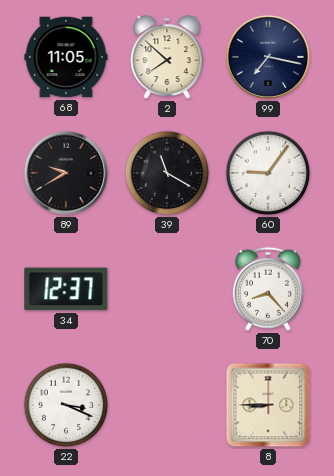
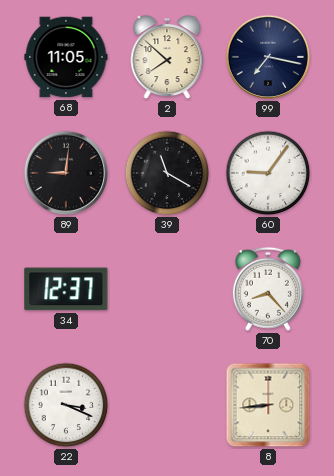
89: 9:40 -> 9:01
8: 8:45 -> 8:44
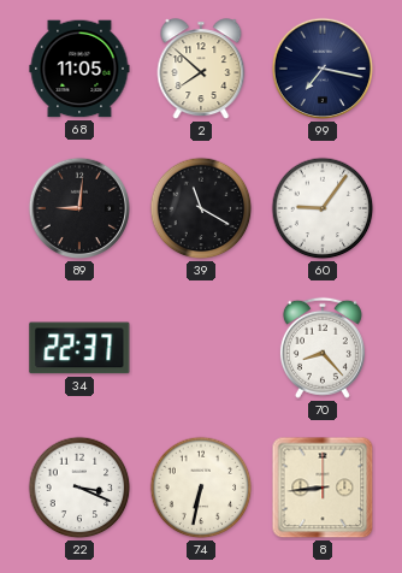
34: 12:37 -> 22:37
74: none -> 6:32
